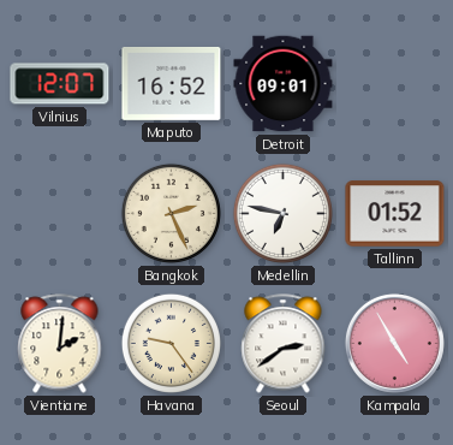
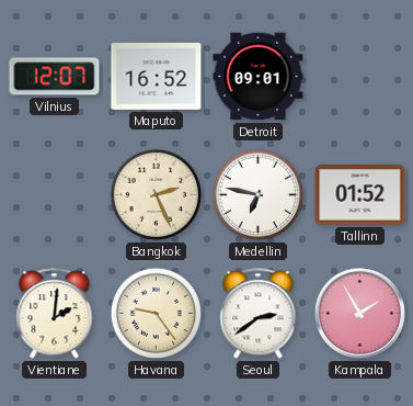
Kampala: 4:55 -> 1:55
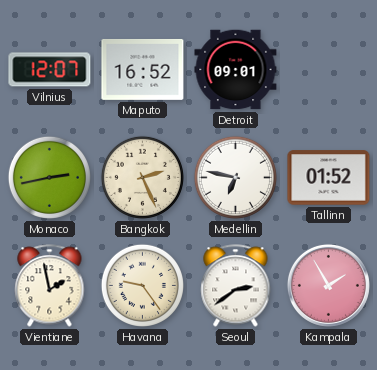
Monaco: none -> 2:43
Vientiane: 2:01 -> 1:58
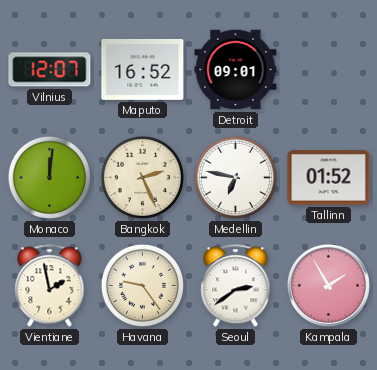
Monaco: 2:43 -> 12:01
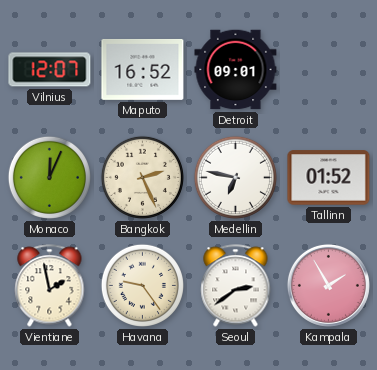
Monaco: 12:01 -> 12:04
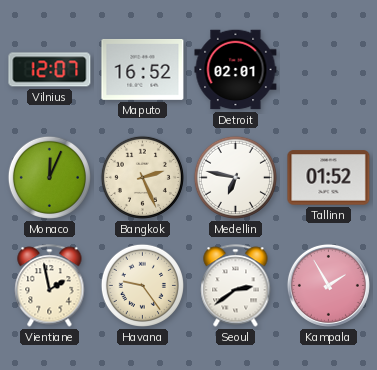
Detroit: 09:01 -> 02:01
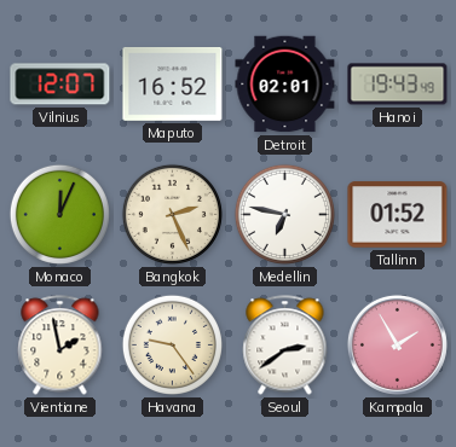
Hanoi: none -> 19:43
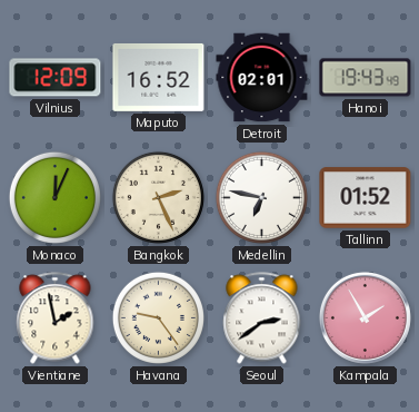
Vilnius: 12:07 -> 12:09
